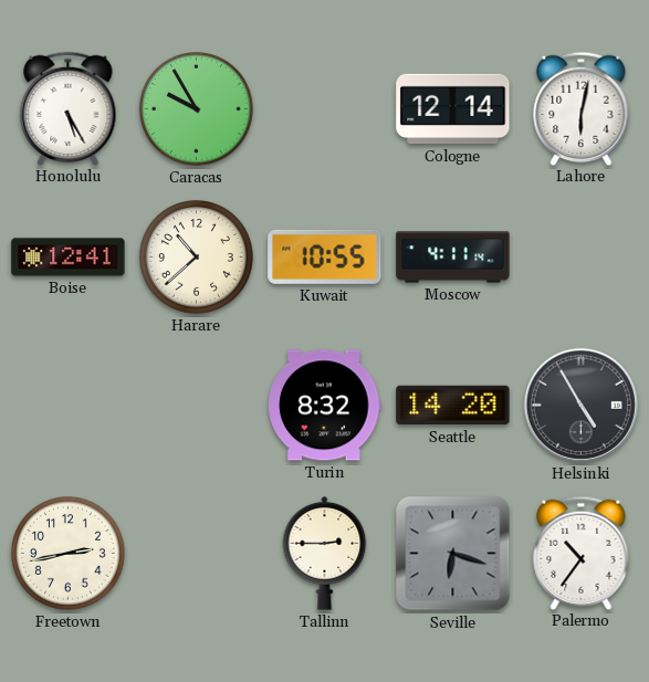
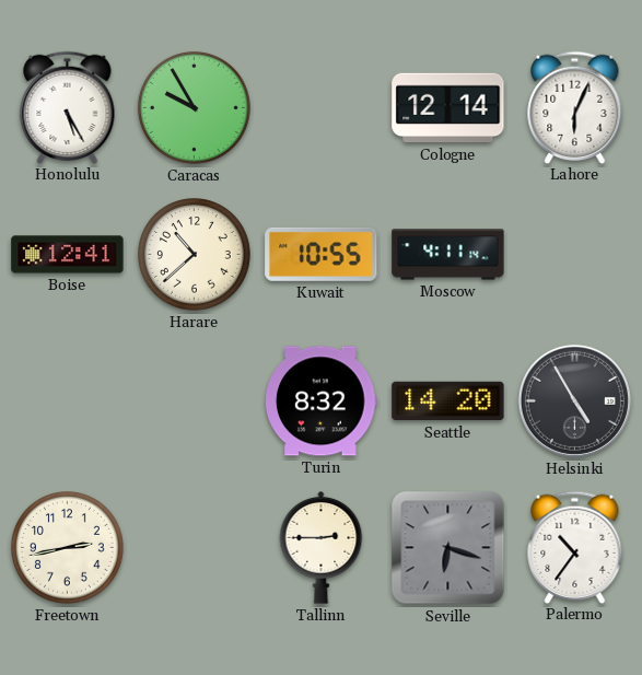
Lahore: 6:02 -> 6:04
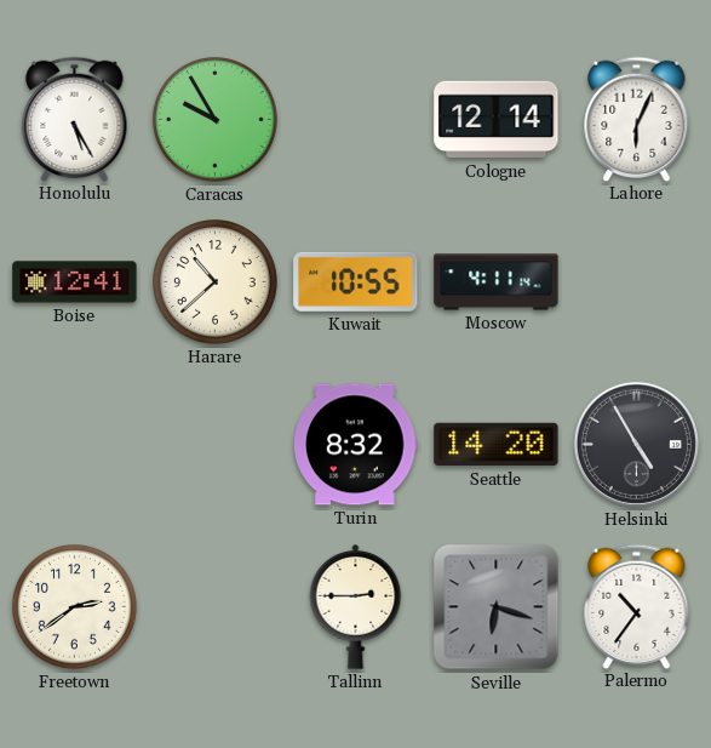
Freetown: 2:43 -> 2:39
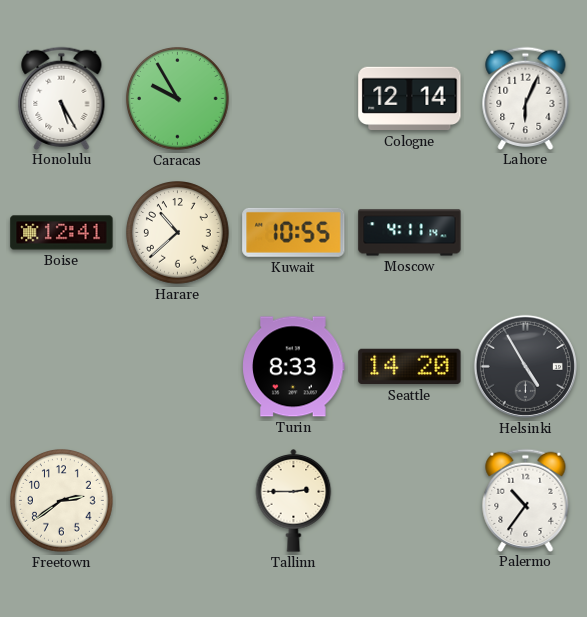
Turin: 8:32 -> 8:33
Seville: 6:18 -> none
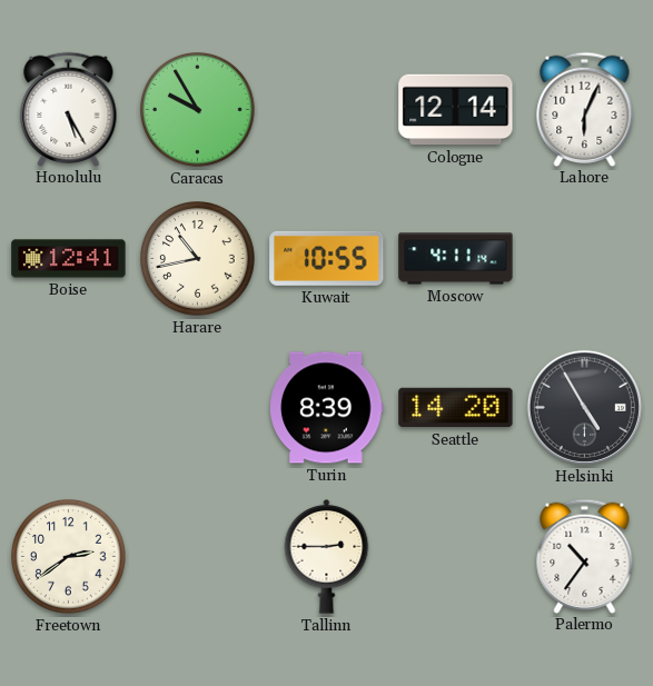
Harare: 10:38 -> 10:43
Turin: 8:33 -> 8:39
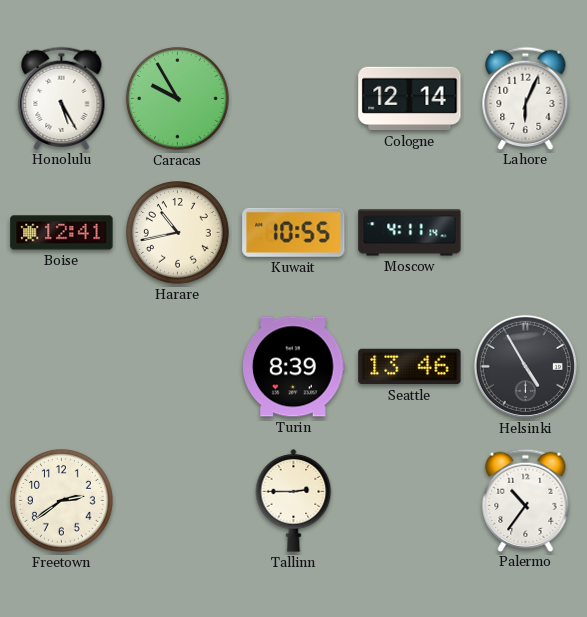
Seattle: 14:20 -> 13:46
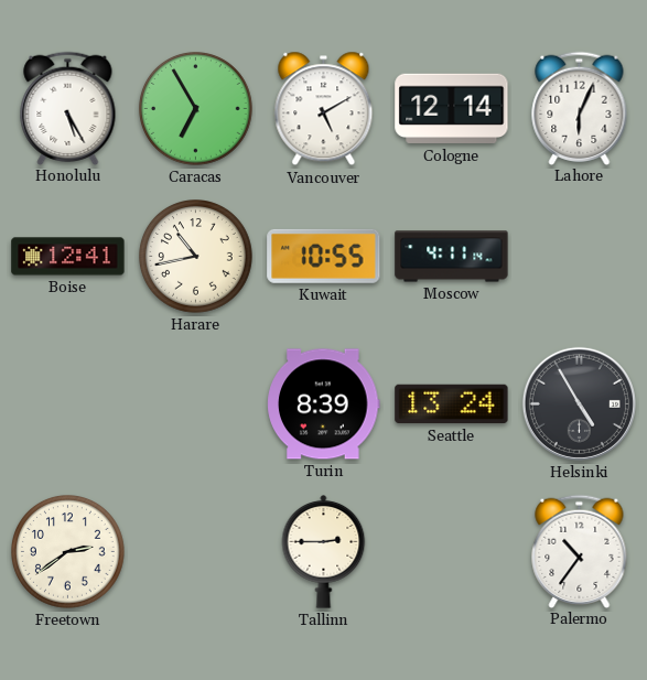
Caracas: 9:55 -> 6:55
Vancouver: none -> 5:10
Seattle: 13:46 -> 13:24
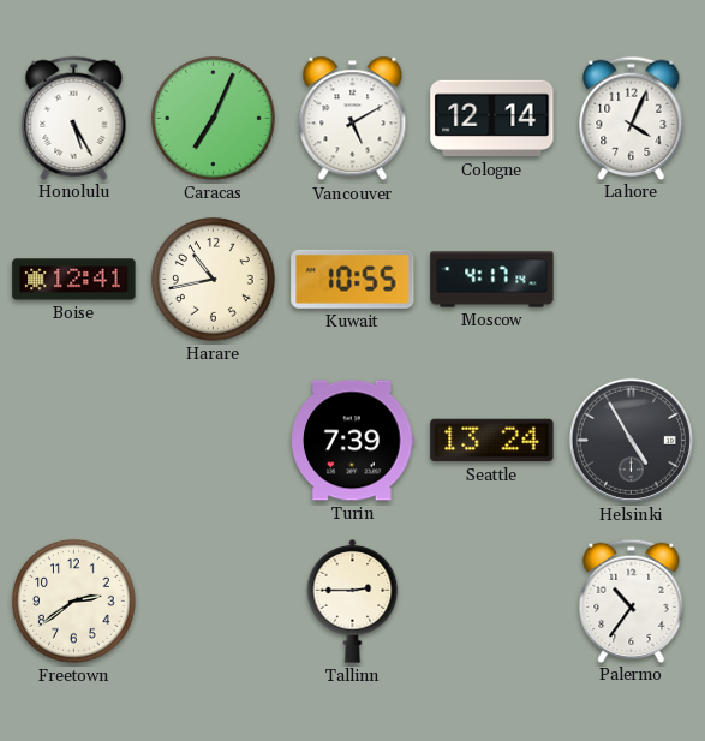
Caracas: 6:55 -> 7:04
Lahore: 6:04 -> 4:04
Moscow: 4:11 -> 4:17
Turin: 8:39 -> 7:39
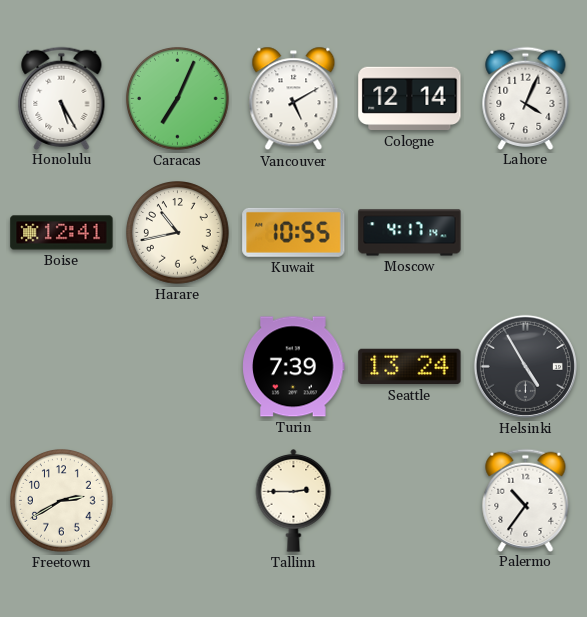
Freetown: 2:39 -> 2:40
